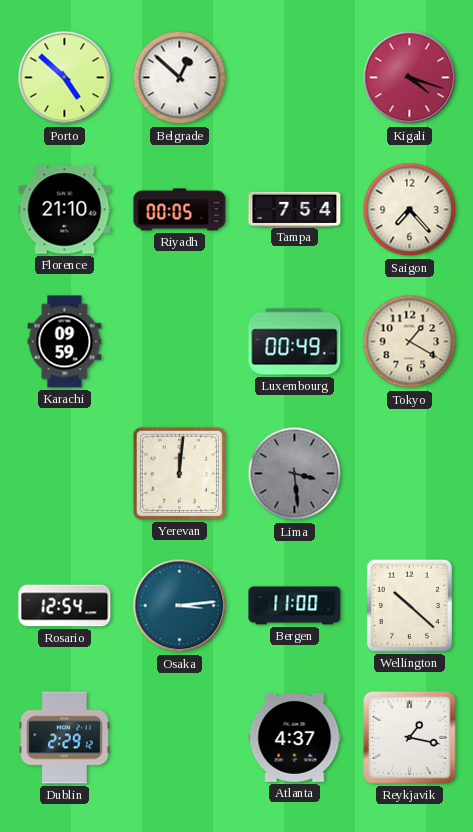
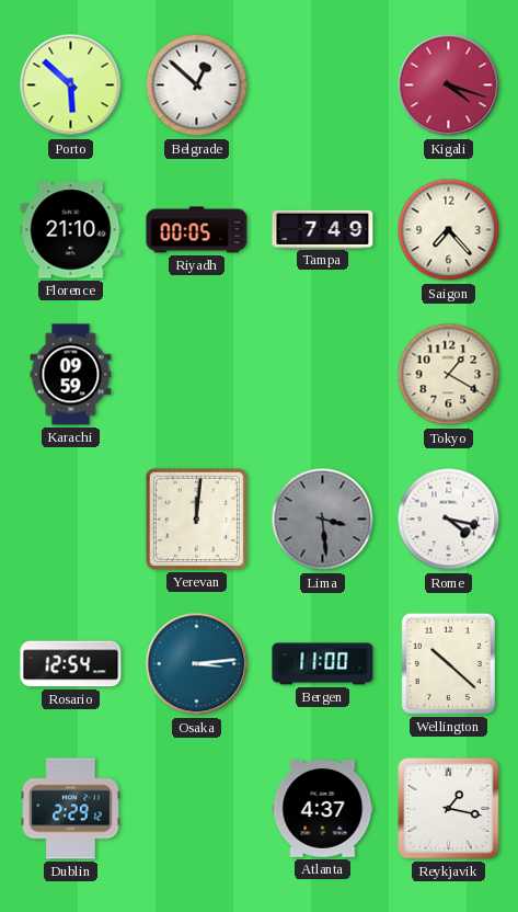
Porto: 4:52 -> 5:52
Tampa: 7:54 -> 7:49
Luxembourg: 00:49 -> none
Rome: none -> 4:17
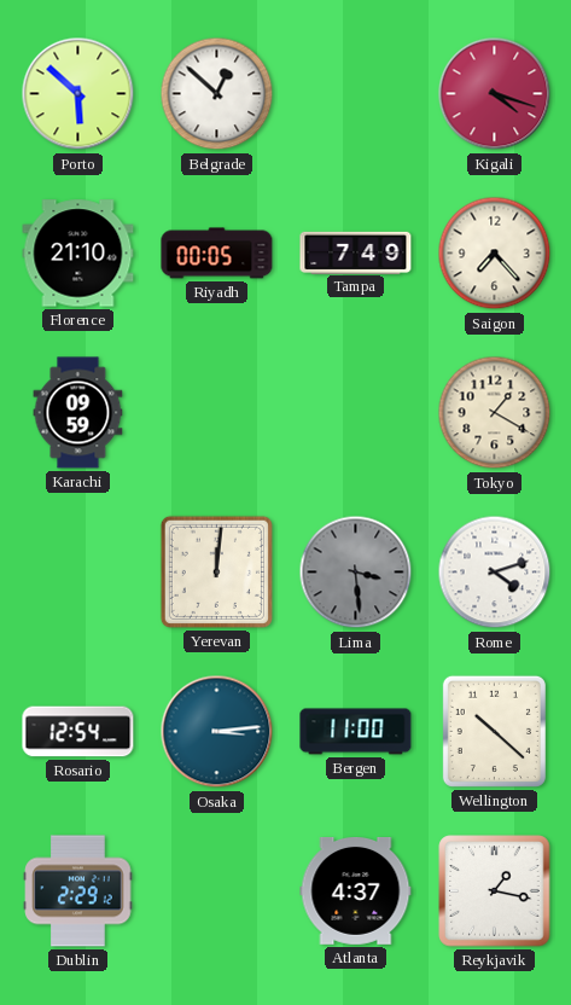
Rome: 4:17 -> 4:12
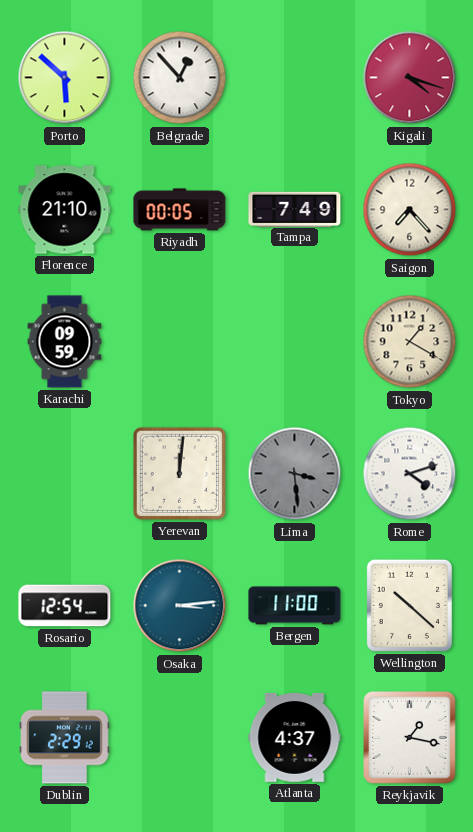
Belgrade: 12:52 -> 12:53
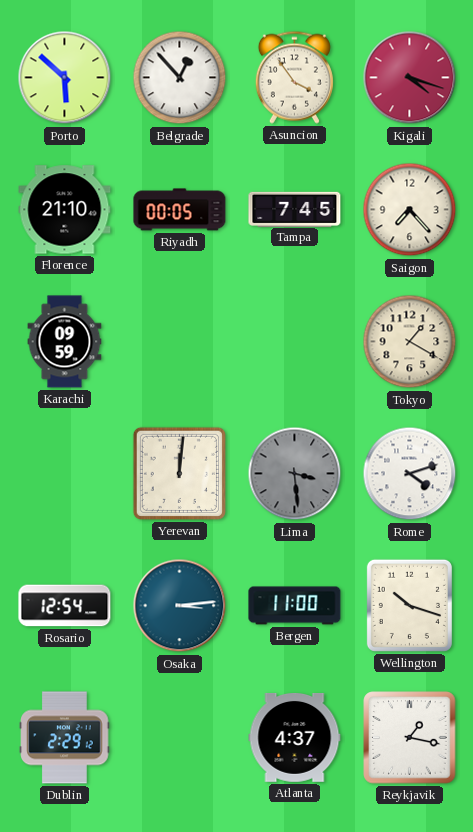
Asuncion: none -> 3:54
Tampa: 7:49 -> 7:45
Wellington: 10:22 -> 10:18
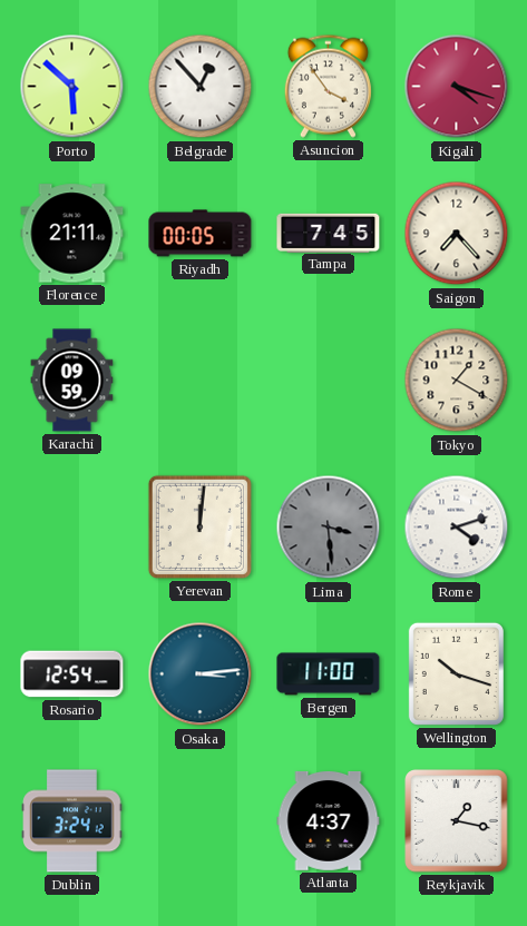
Florence: 21:10 -> 21:11
Dublin: 2:29 -> 3:24
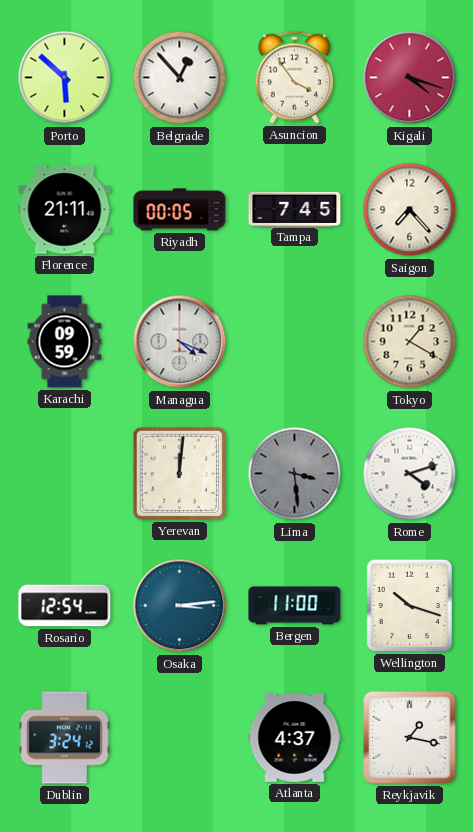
Managua: none -> 4:19
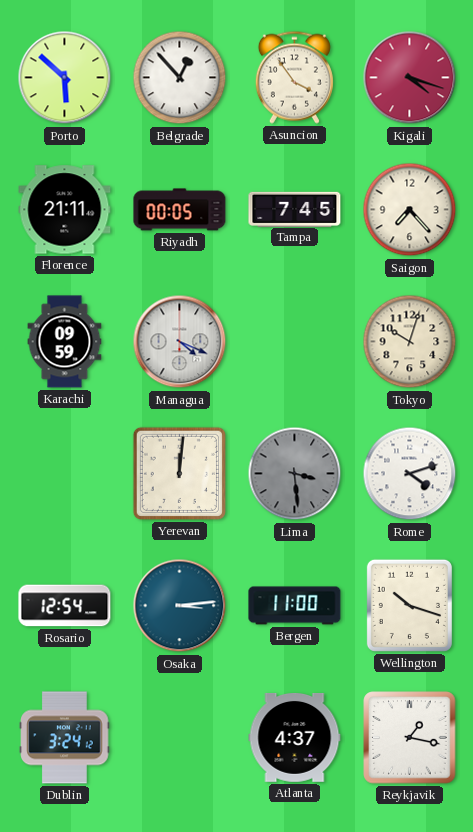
Tokyo: 1:20 -> 10:03
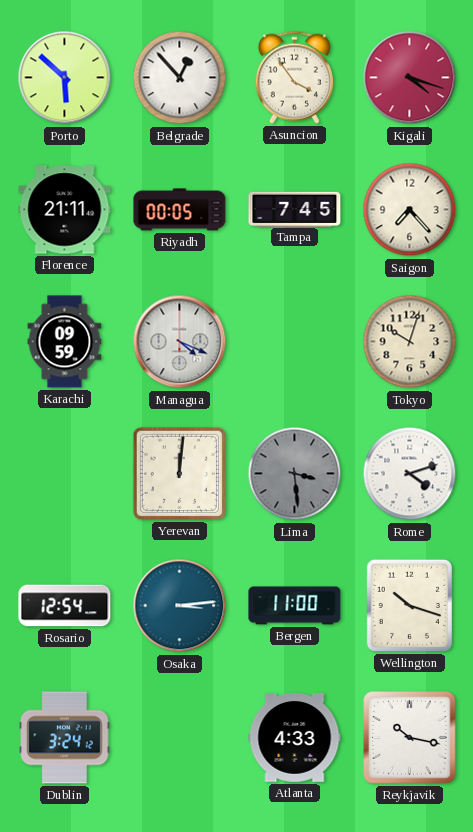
Atlanta: 4:37 -> 4:33
Reykjavik: 1:17 -> 10:17
